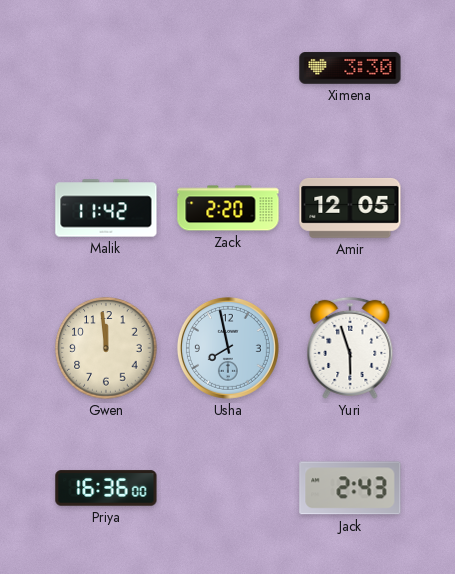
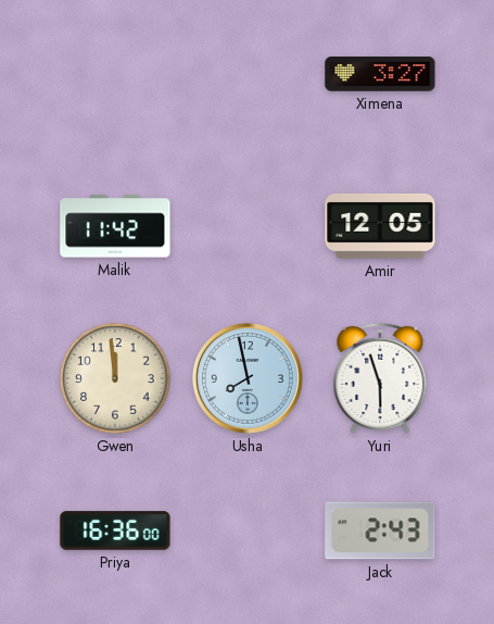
Ximena: 3:30 -> 3:27
Zack: 2:20 -> none
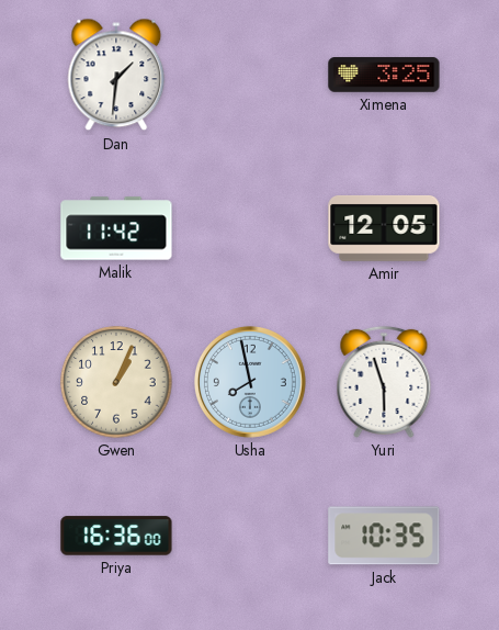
Dan: none -> 1:31
Ximena: 3:27 -> 3:25
Gwen: 11:59 -> 1:04
Jack: 2:43 -> 10:35
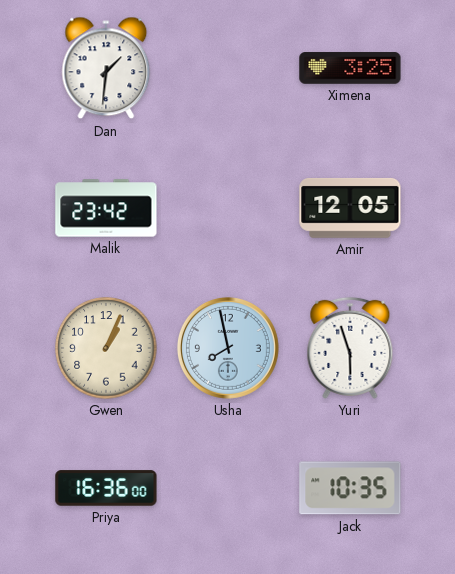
Malik: 11:42 -> 23:42
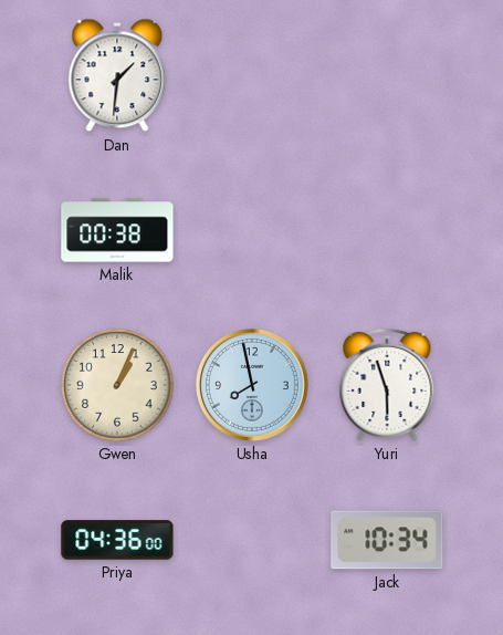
Ximena: 3:25 -> none
Malik: 23:42 -> 00:38
Amir: 12:05 -> none
Priya: 16:36 -> 04:36
Jack: 10:35 -> 10:34
